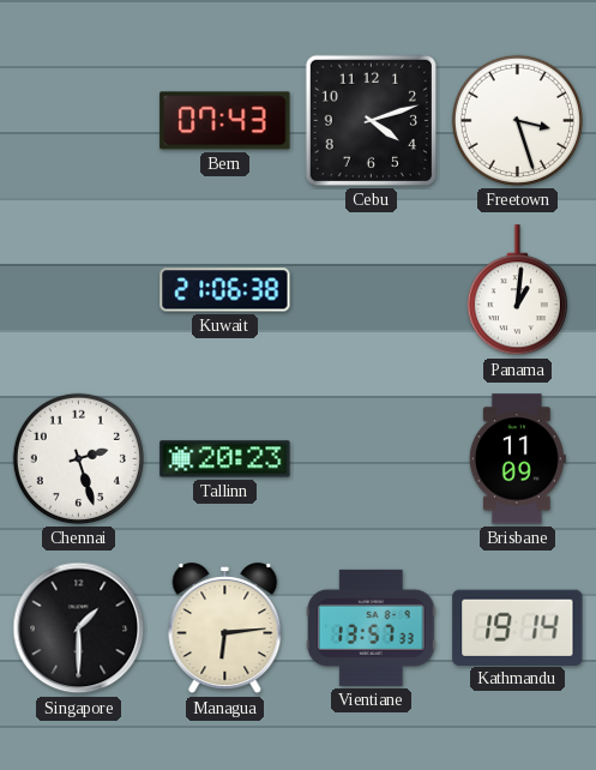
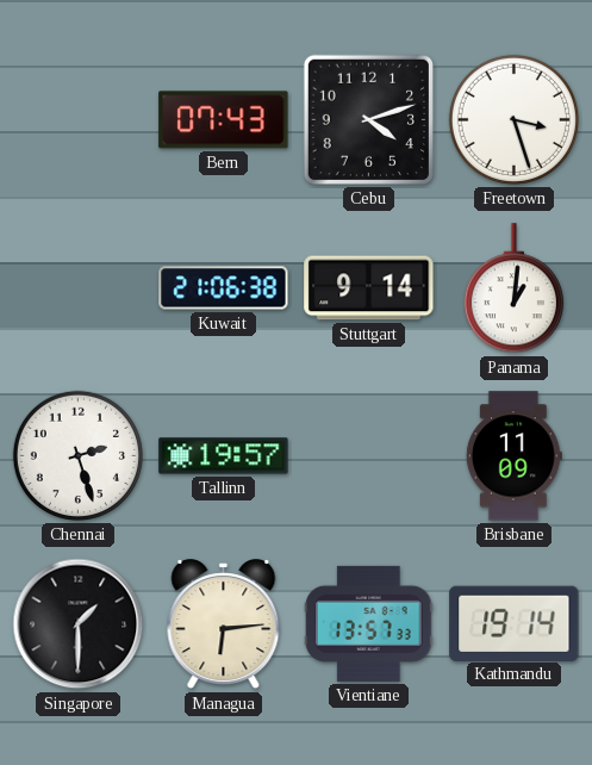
Stuttgart: none -> 9:14
Tallinn: 20:23 -> 19:57
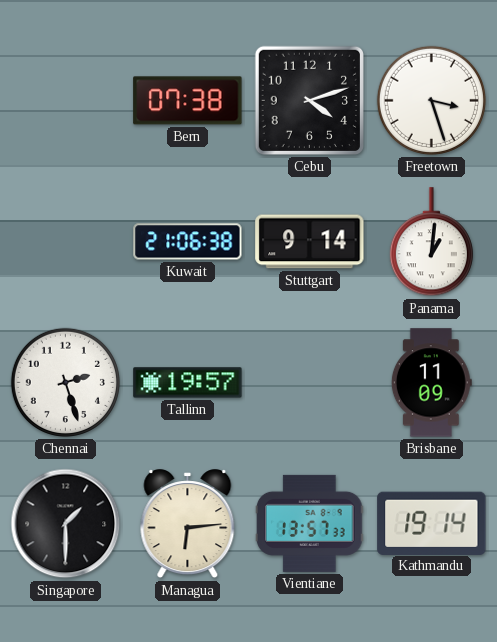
Bern: 07:43 -> 07:38
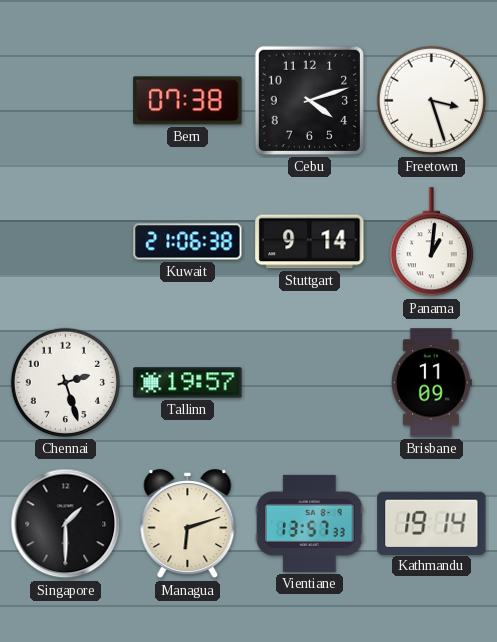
Managua: 6:14 -> 6:12
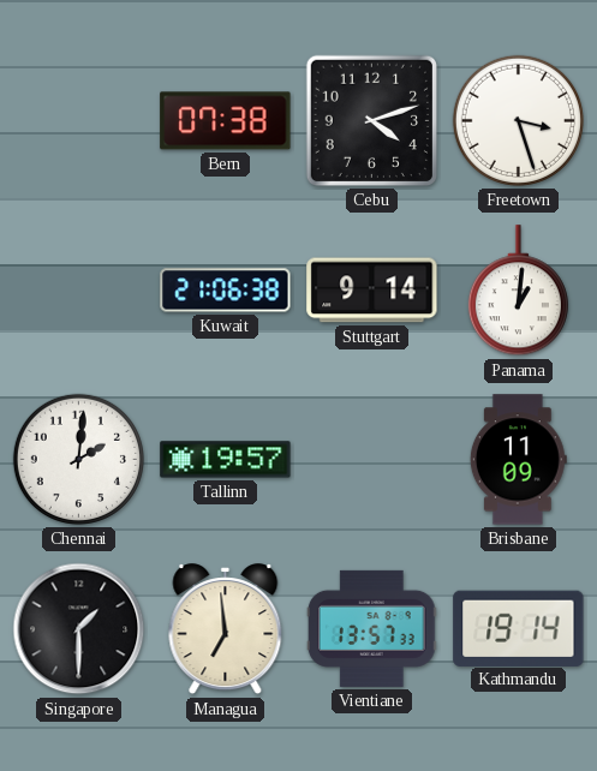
Chennai: 2:27 -> 2:01
Managua: 6:12 -> 6:59
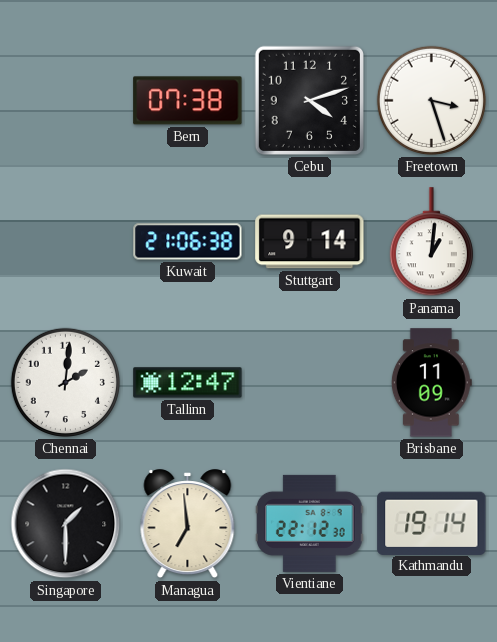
Tallinn: 19:57 -> 12:47
Vientiane: 13:57 -> 22:12
